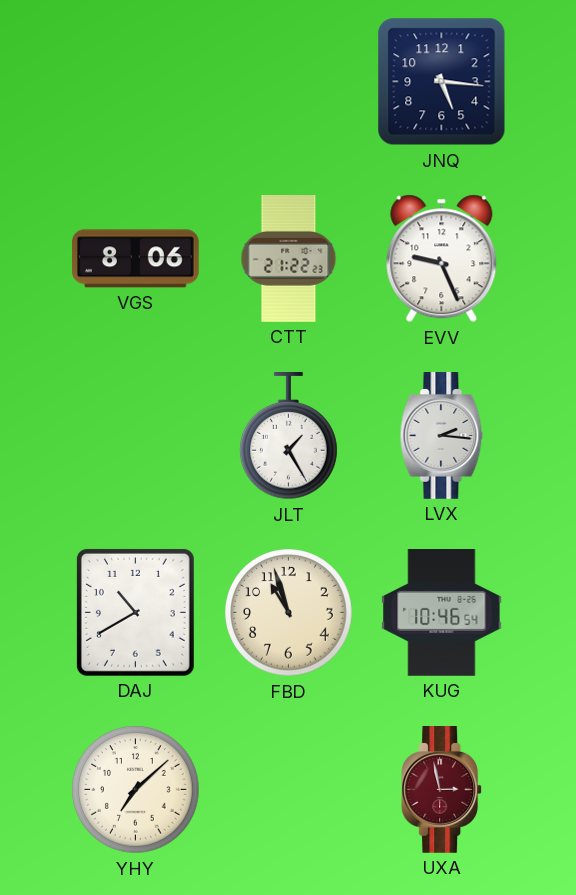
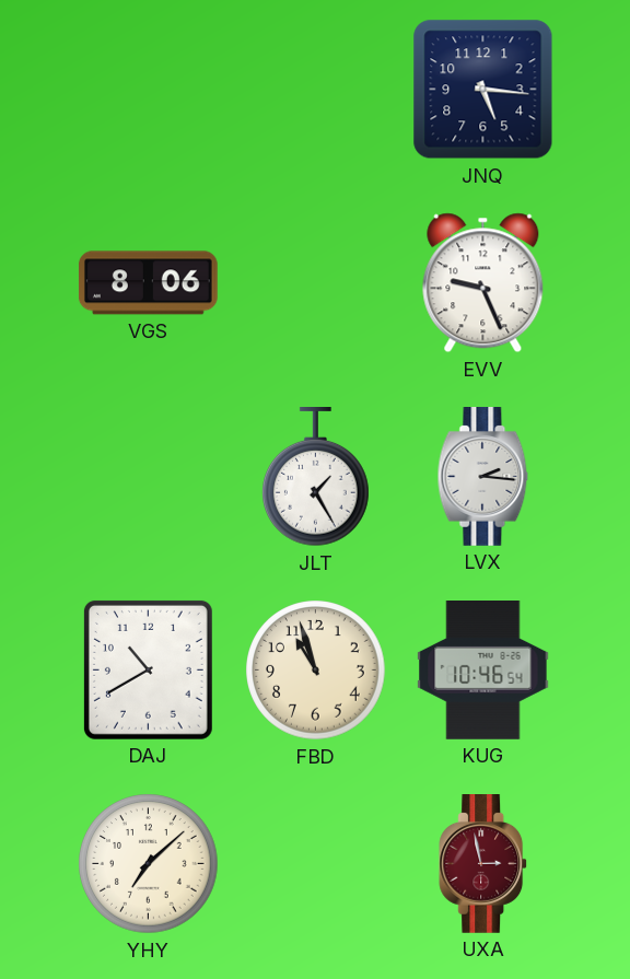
CTT: 21:22 -> none
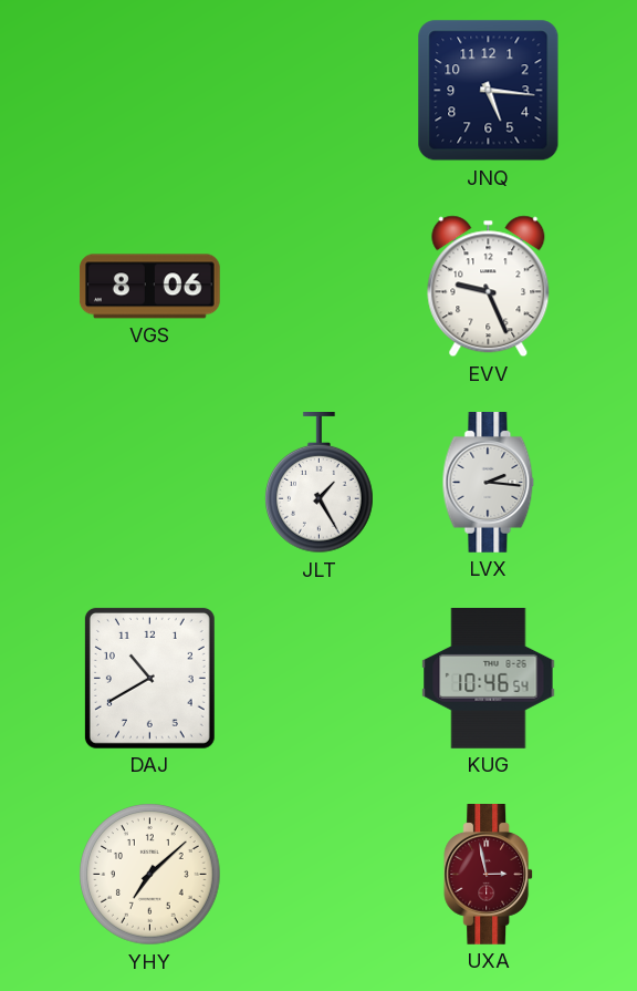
FBD: 10:57 -> none
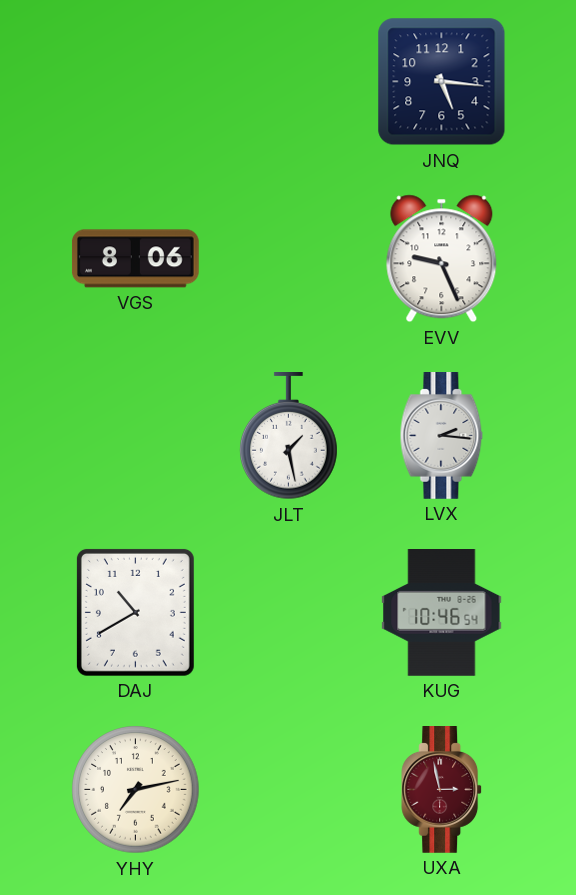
JLT: 1:25 -> 1:28
YHY: 7:08 -> 7:13
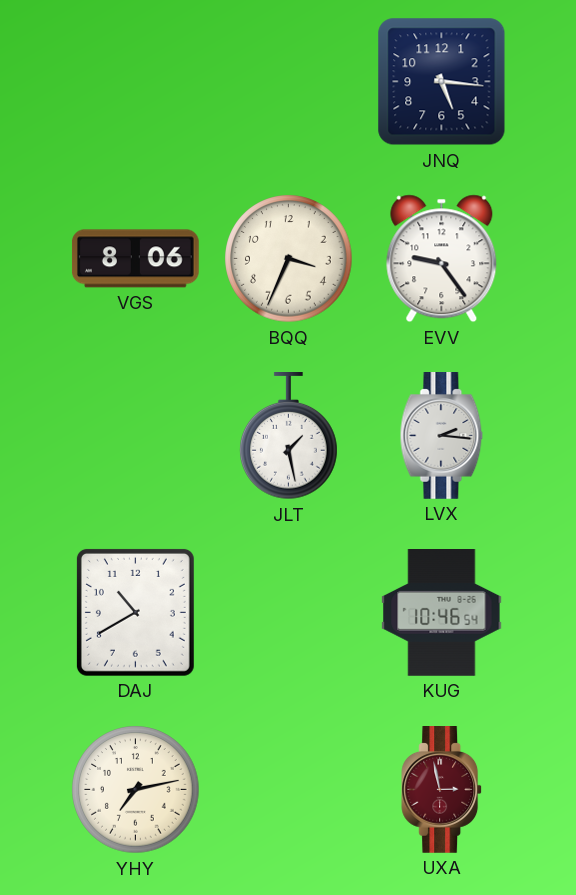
BQQ: none -> 3:34
EVV: 9:26 -> 9:24
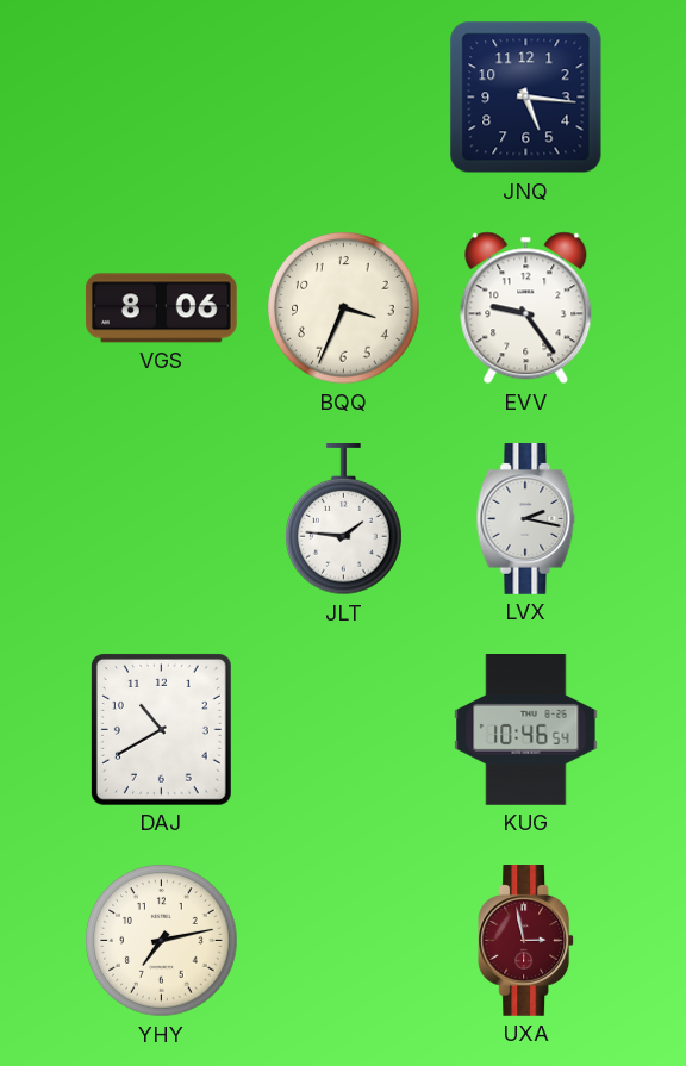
JLT: 1:28 -> 1:46
LVX: 2:16 -> 2:17
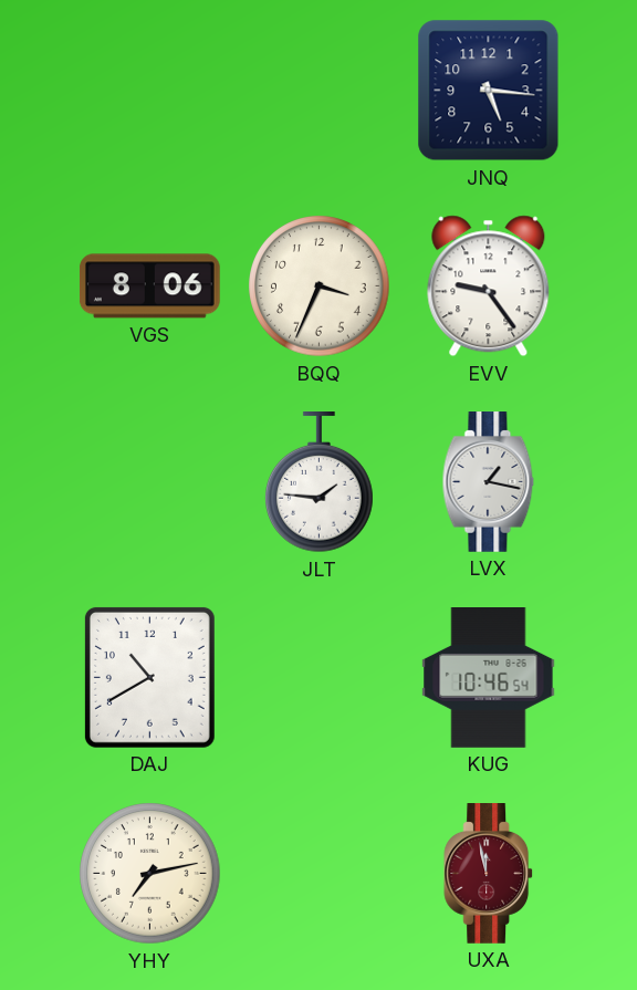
LVX: 2:17 -> 1:17
UXA: 2:58 -> 11:58
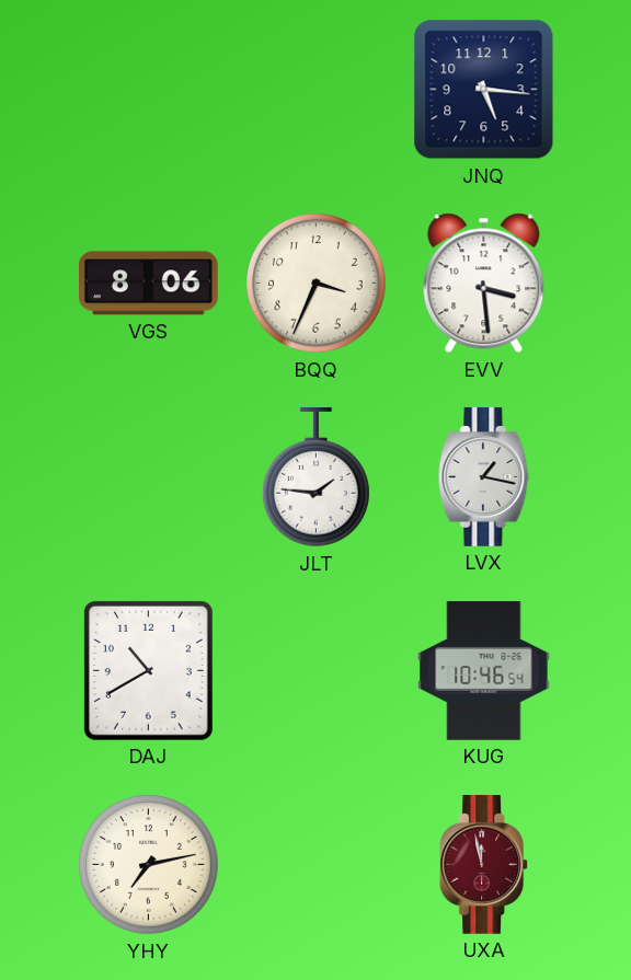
EVV: 9:24 -> 3:29
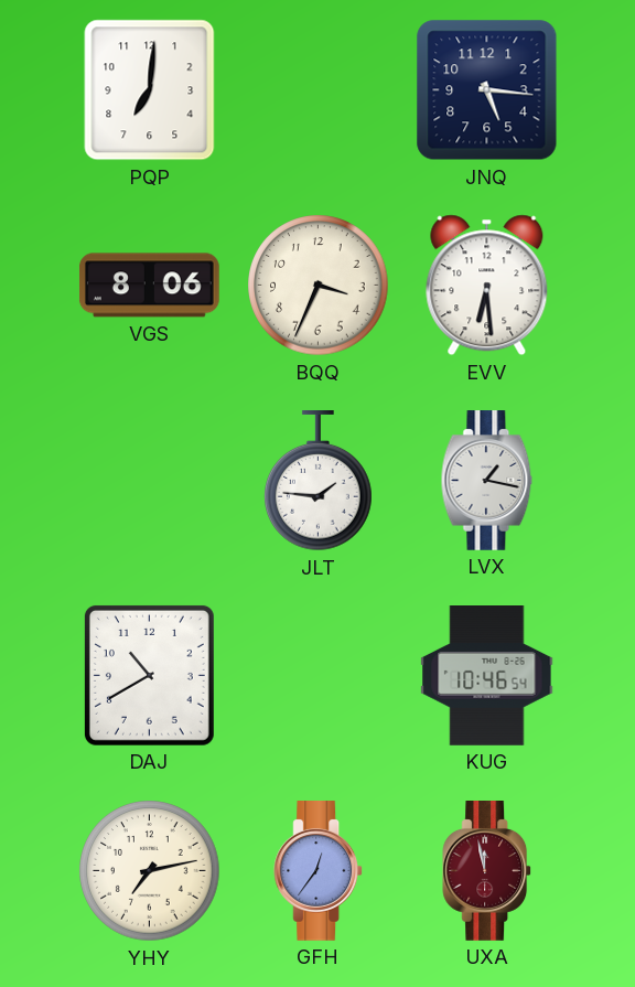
PQP: none -> 7:01
EVV: 3:29 -> 6:29
GFH: none -> 12:36
